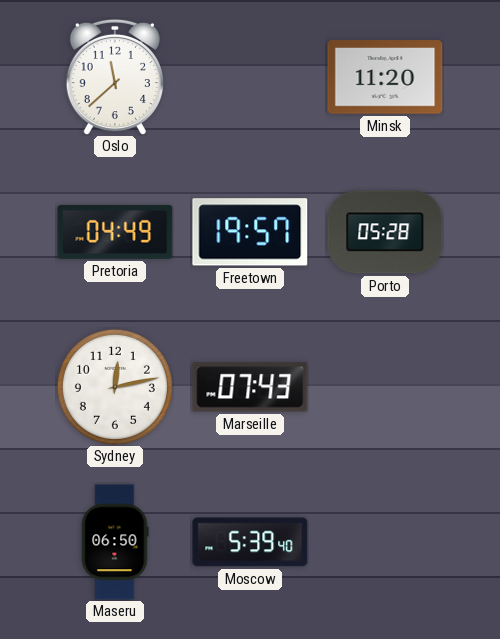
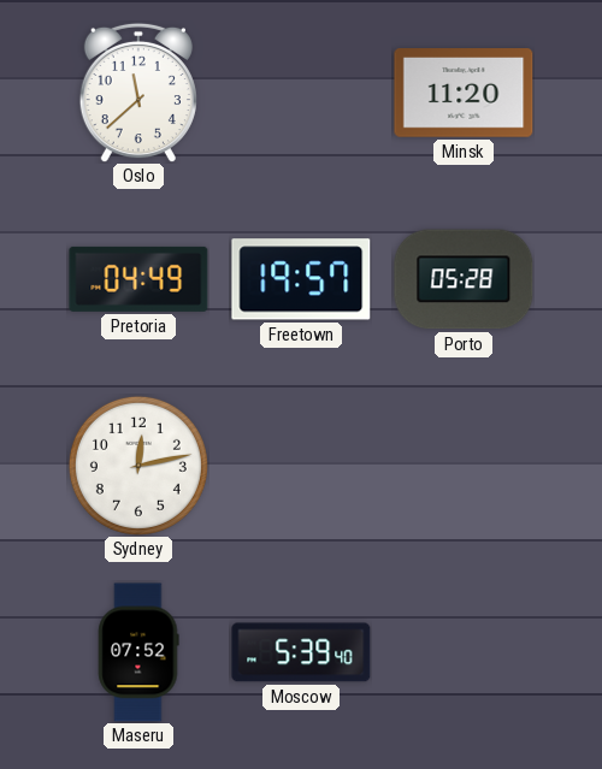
Marseille: 07:43 -> none
Maseru: 06:50 -> 07:52
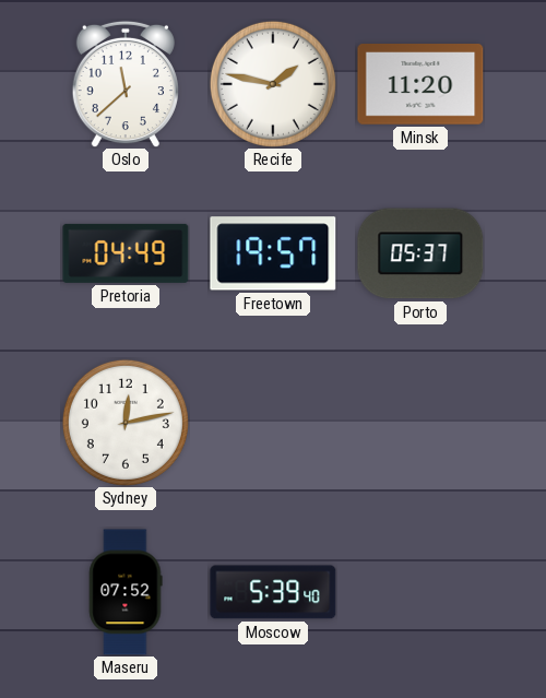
Recife: none -> 1:47
Porto: 05:28 -> 05:37
